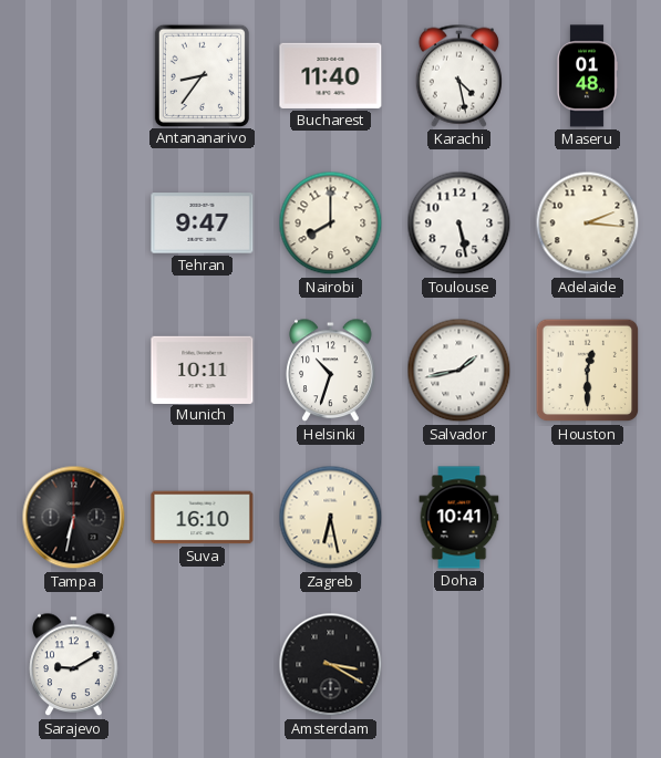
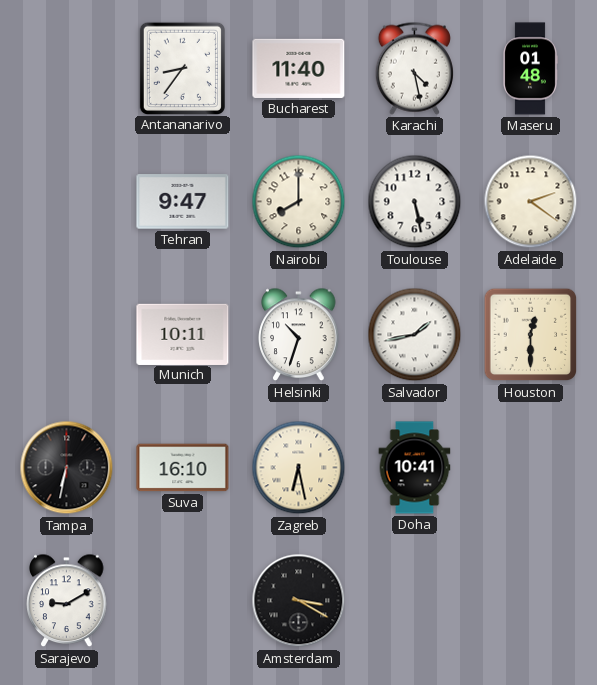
Adelaide: 2:16 -> 2:21
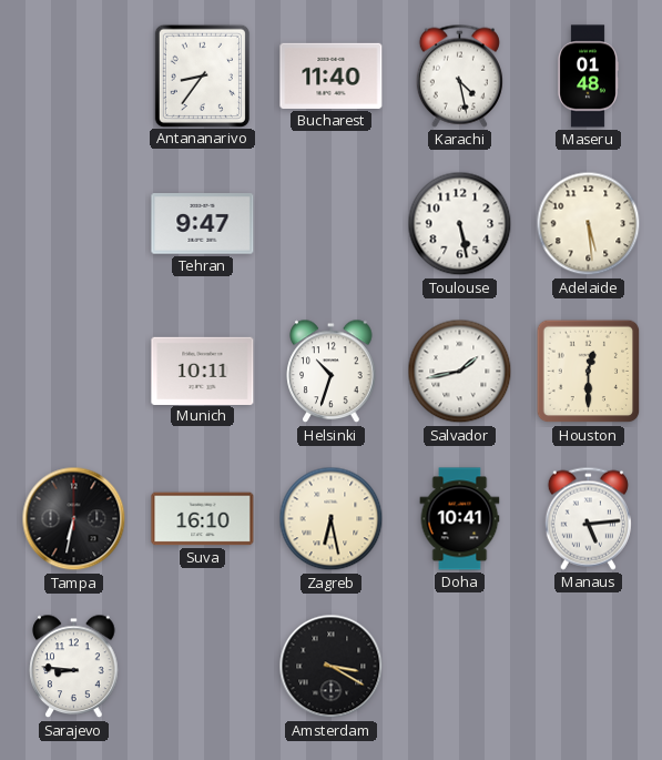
Nairobi: 8:00 -> none
Adelaide: 2:21 -> 5:29
Manaus: none -> 5:14
Sarajevo: 9:10 -> 8:46
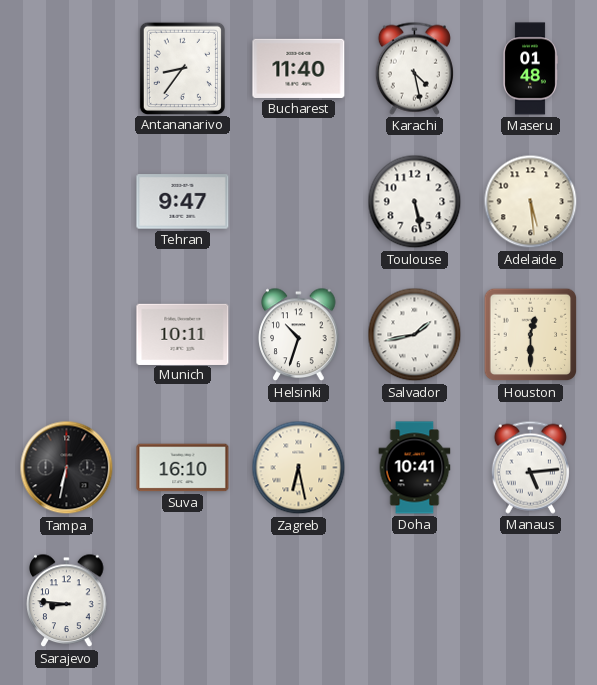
Amsterdam: 3:20 -> none
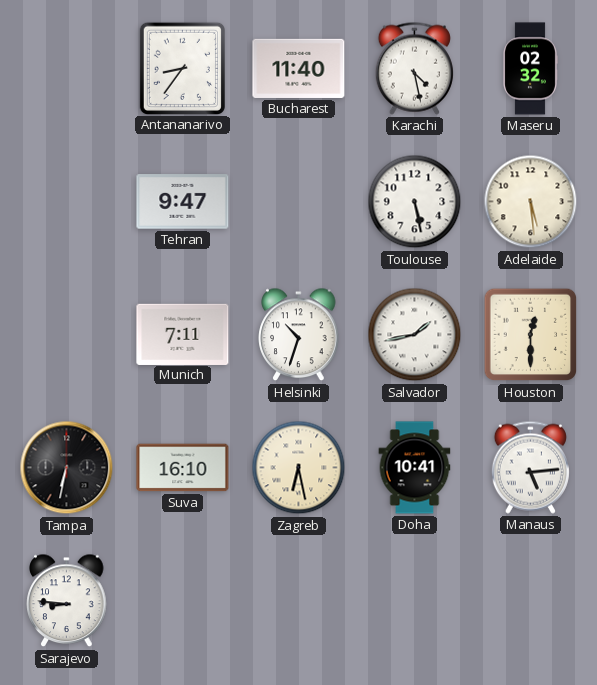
Maseru: 01:48 -> 02:32
Munich: 10:11 -> 7:11
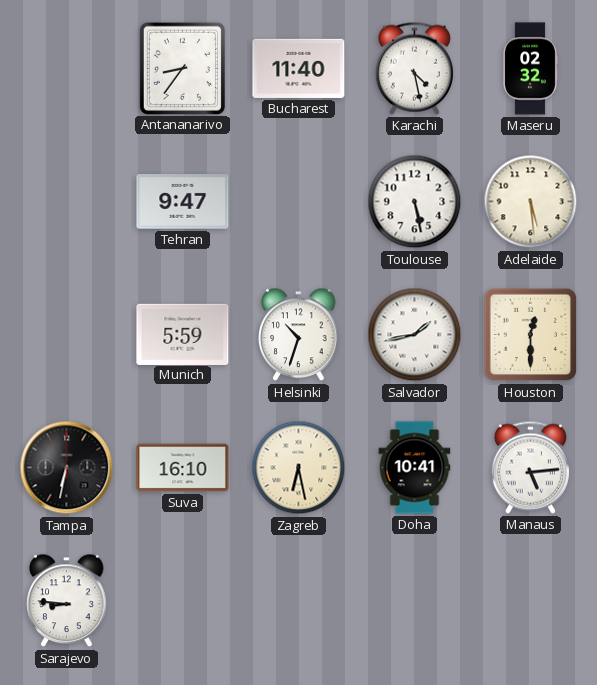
Munich: 7:11 -> 5:59
